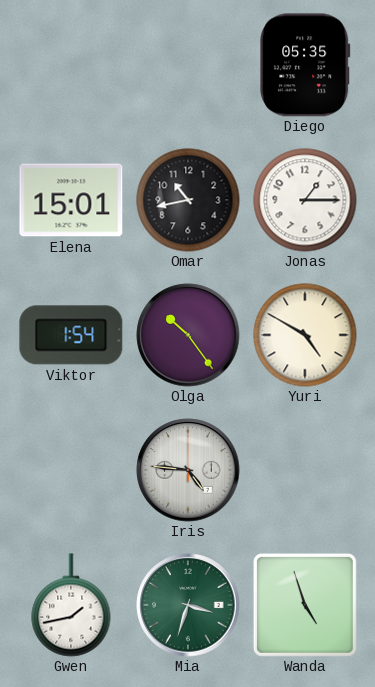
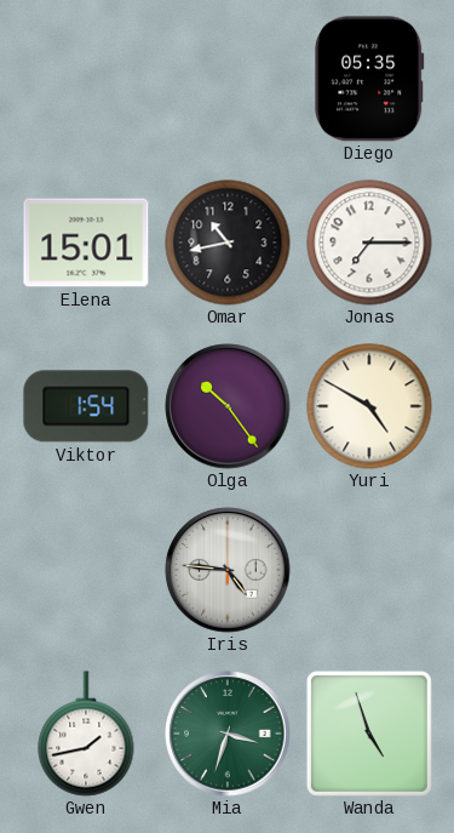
Jonas: 1:15 -> 7:15
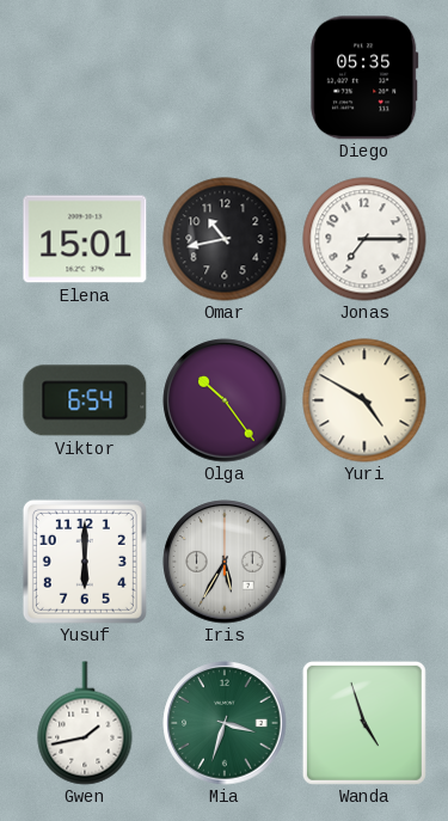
Viktor: 1:54 -> 6:54
Yusuf: none -> 6:00
Iris: 4:46 -> 5:35
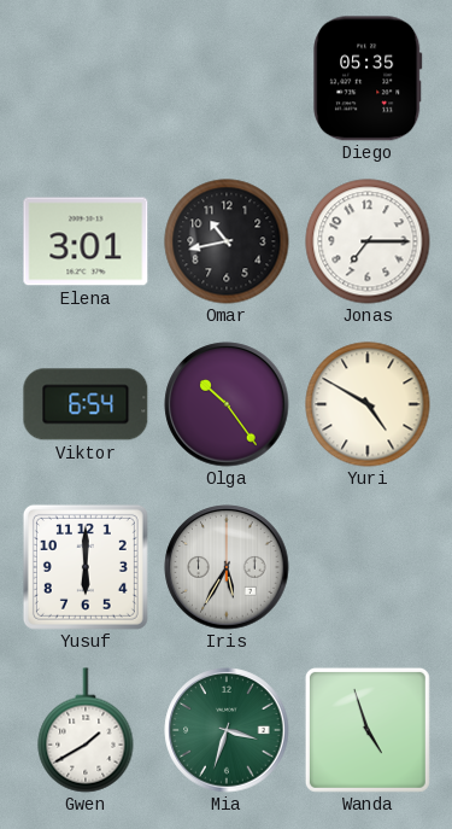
Elena: 15:01 -> 3:01
Gwen: 1:43 -> 1:40
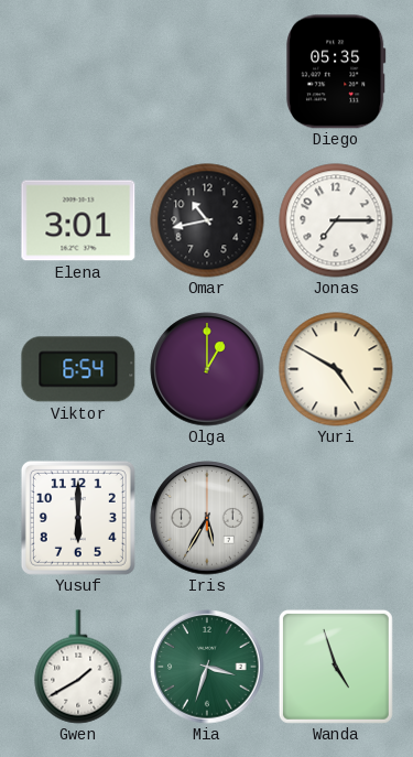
Olga: 10:24 -> 1:00
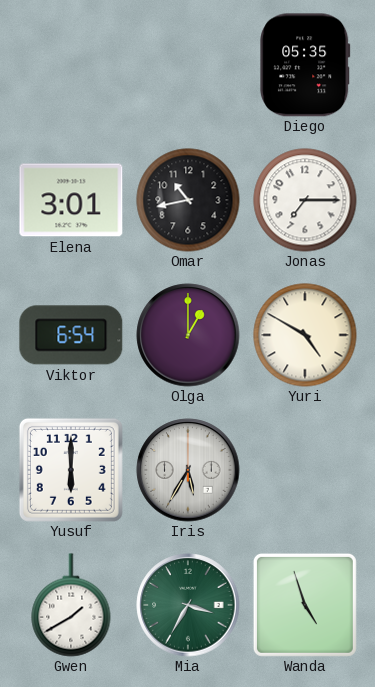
Mia: 3:33 -> 3:35
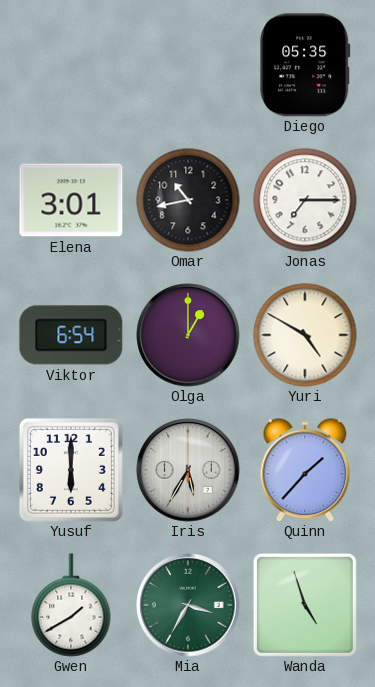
Quinn: none -> 1:37
